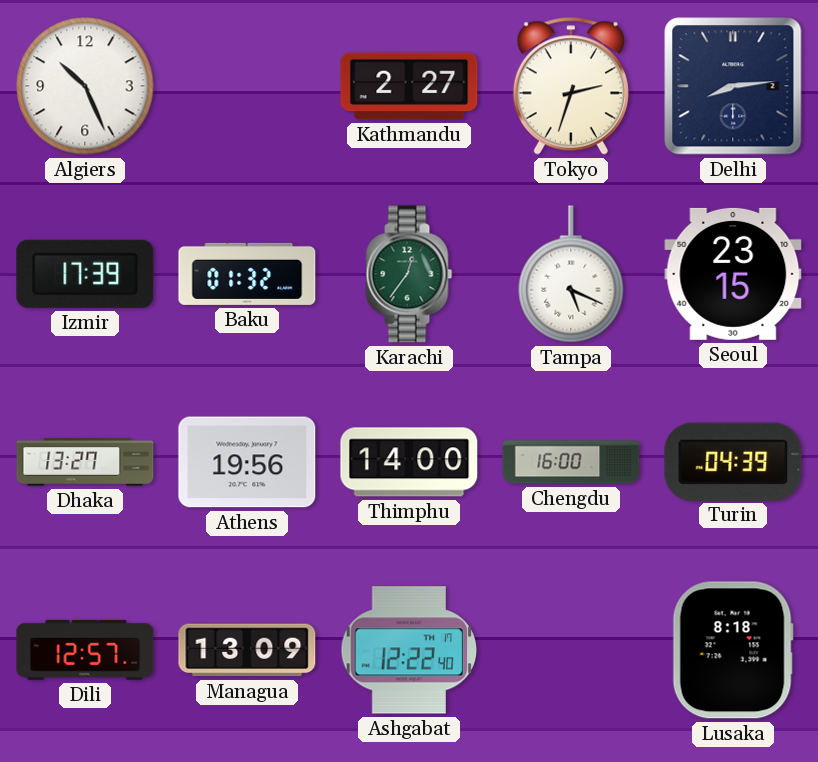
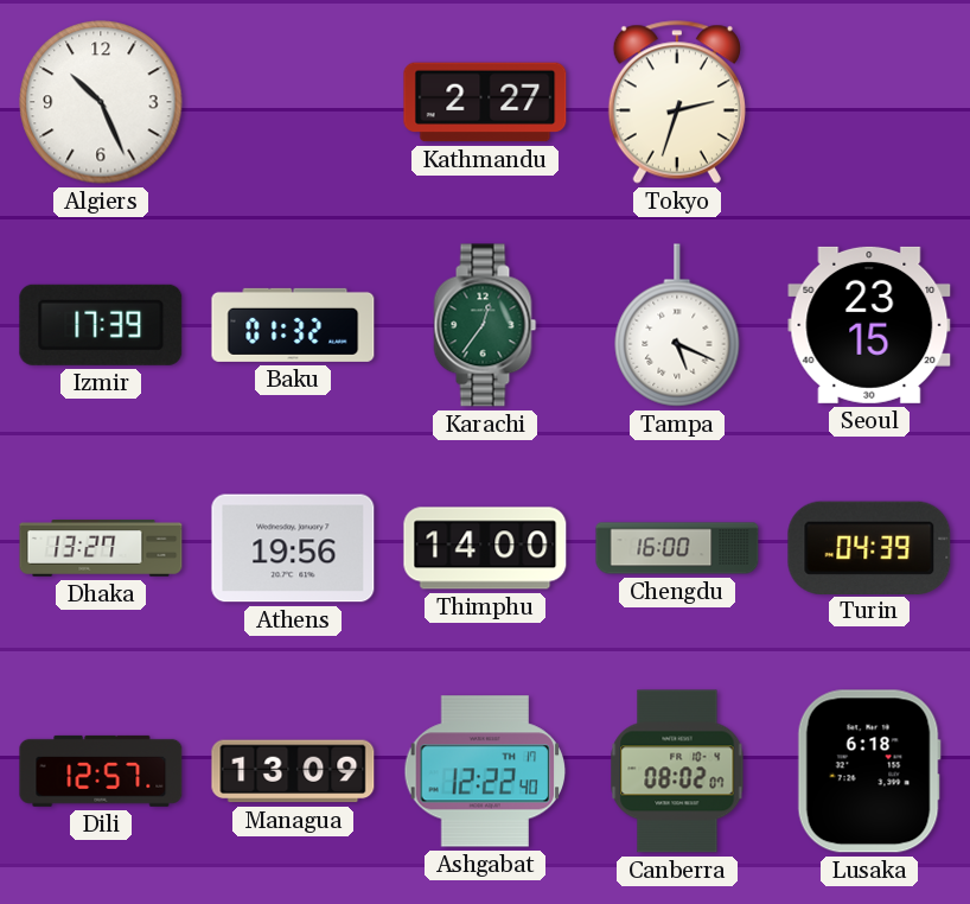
Delhi: 8:14 -> none
Canberra: none -> 08:02
Lusaka: 8:18 -> 6:18
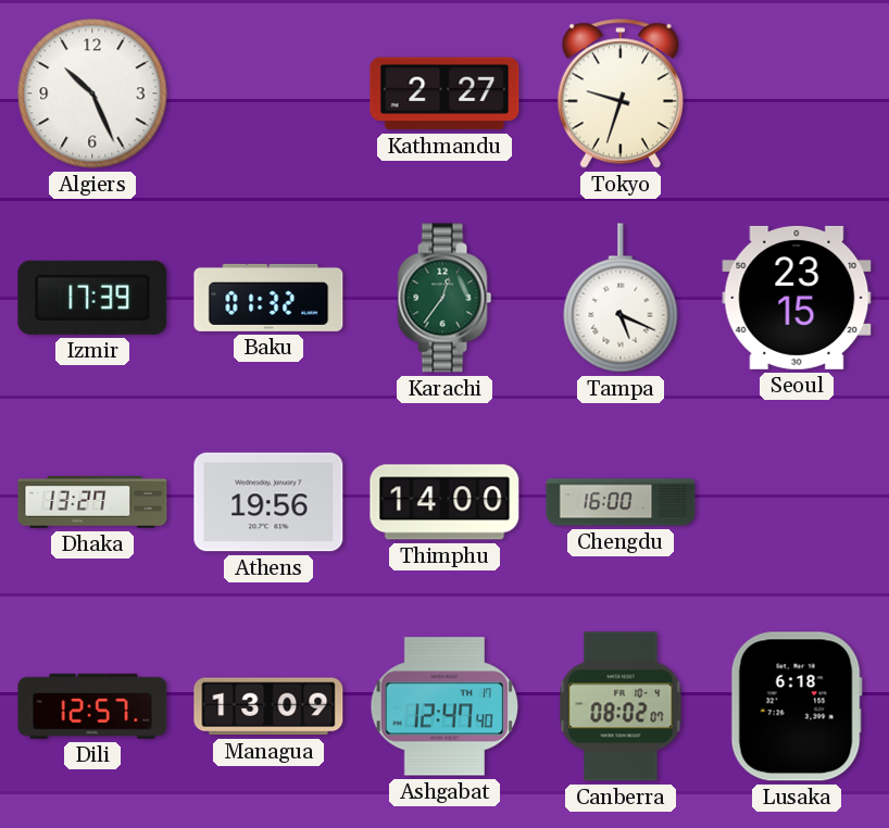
Tokyo: 2:33 -> 9:33
Turin: 04:39 -> none
Ashgabat: 12:22 -> 12:47
